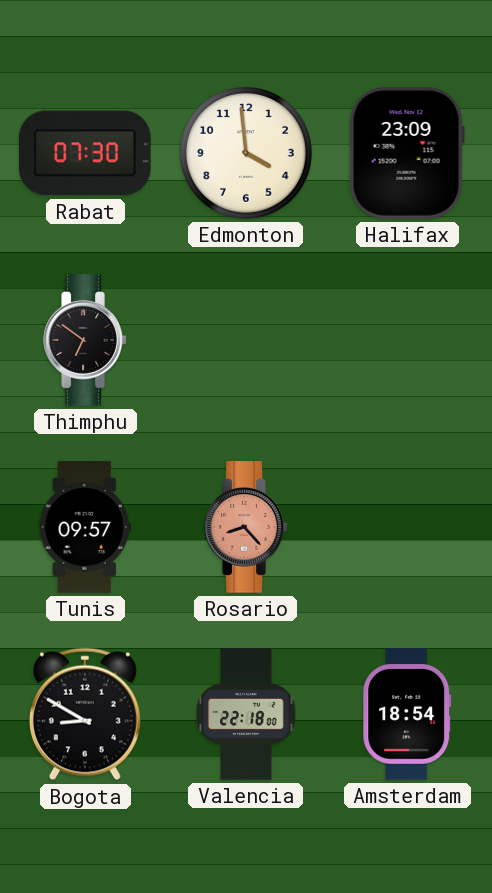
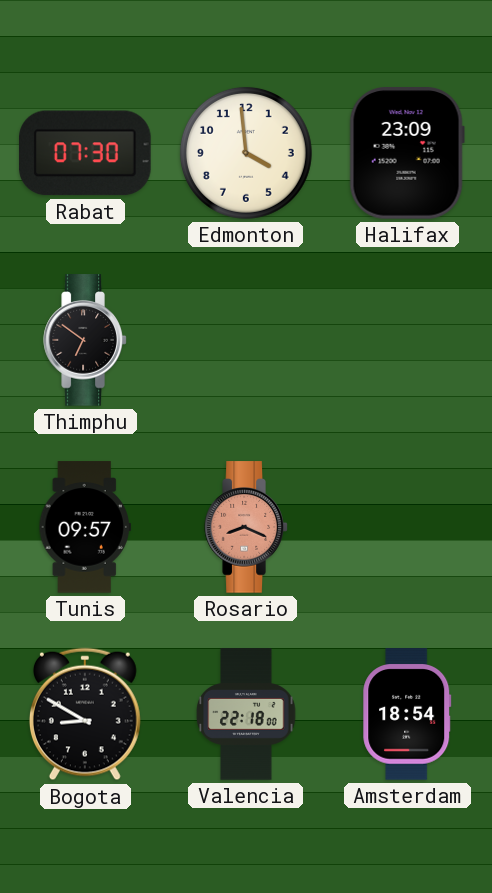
Rosario: 8:23 -> 8:19
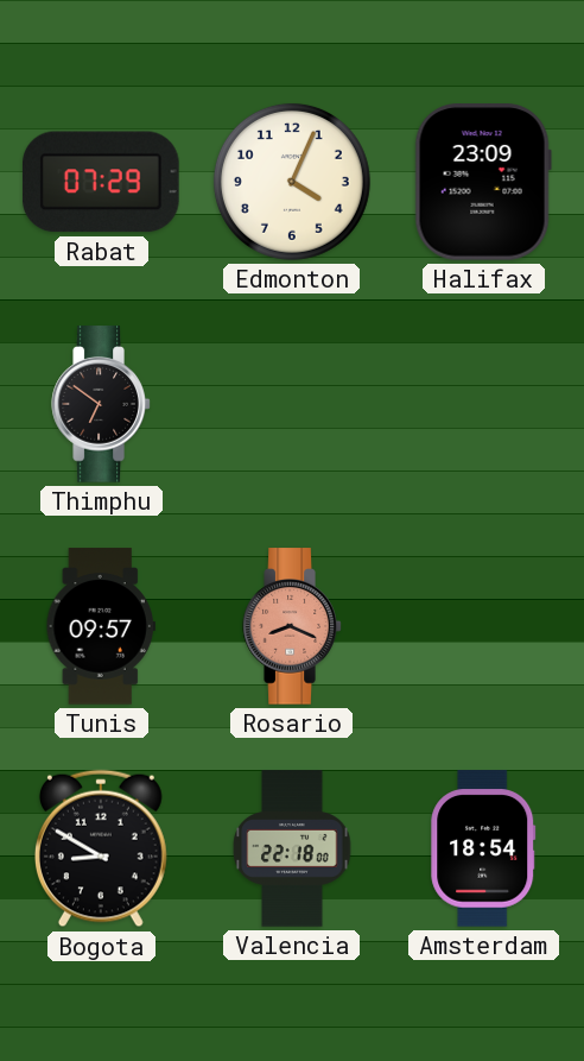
Rabat: 07:30 -> 07:29
Edmonton: 3:59 -> 4:04
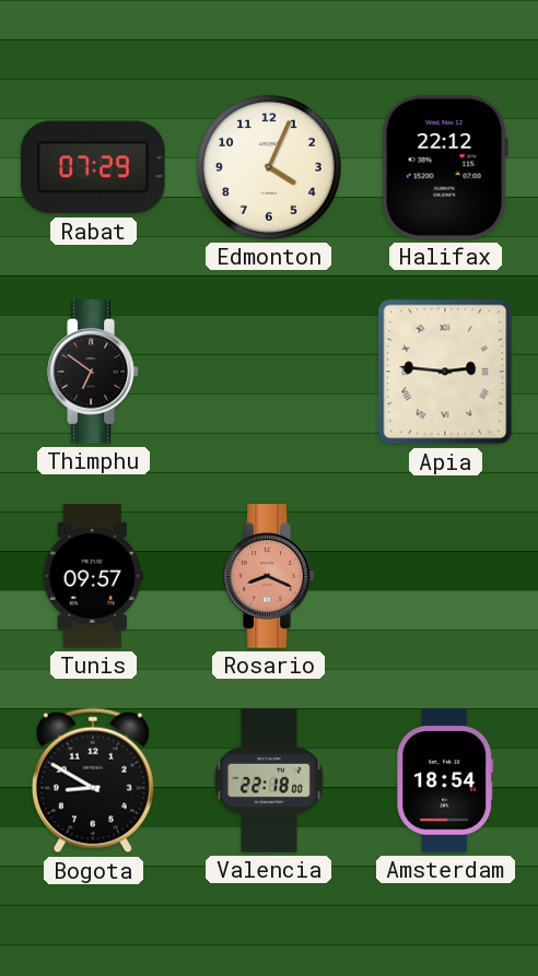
Halifax: 23:09 -> 22:12
Apia: none -> 2:46
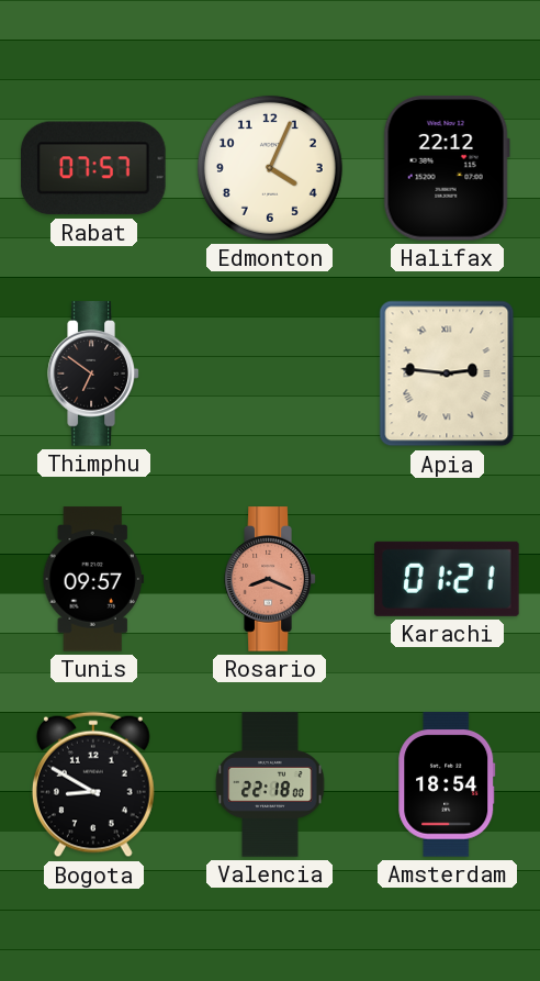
Rabat: 07:29 -> 07:57
Karachi: none -> 01:21
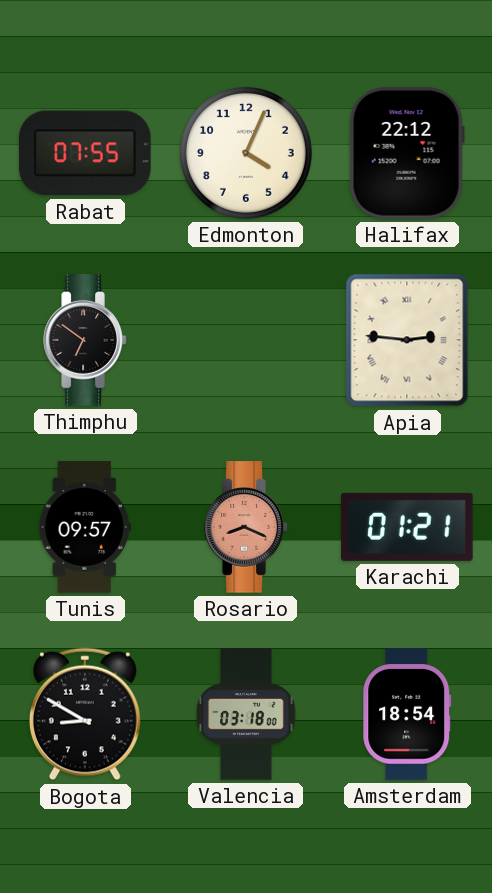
Rabat: 07:57 -> 07:55
Valencia: 22:18 -> 03:18
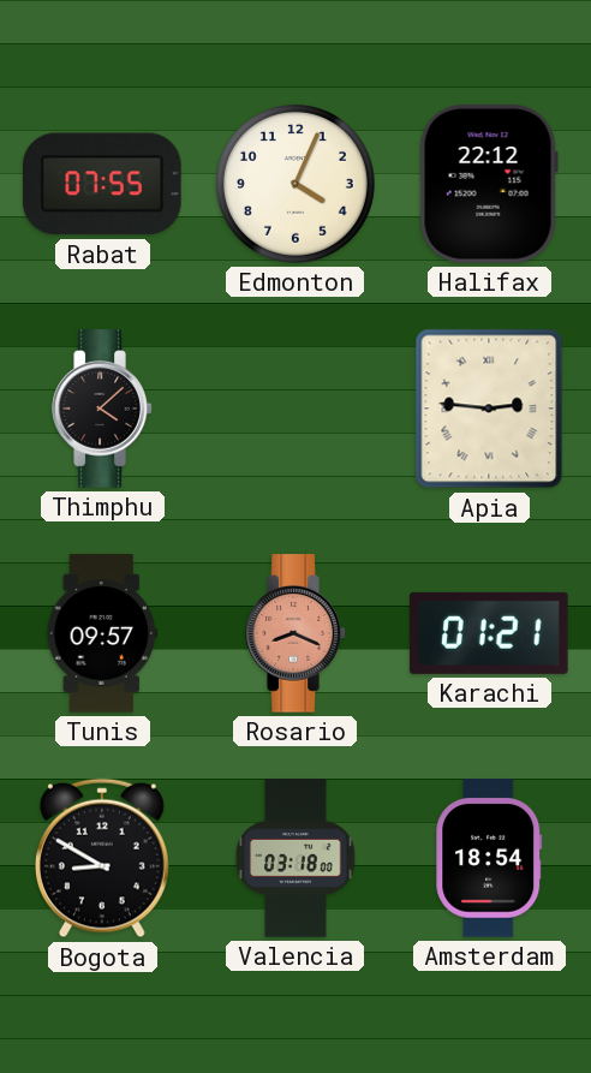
Thimphu: 6:51 -> 4:08
